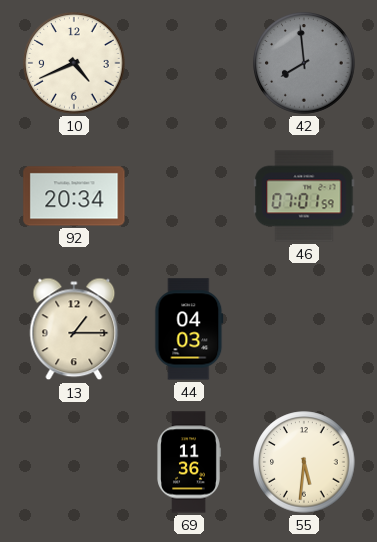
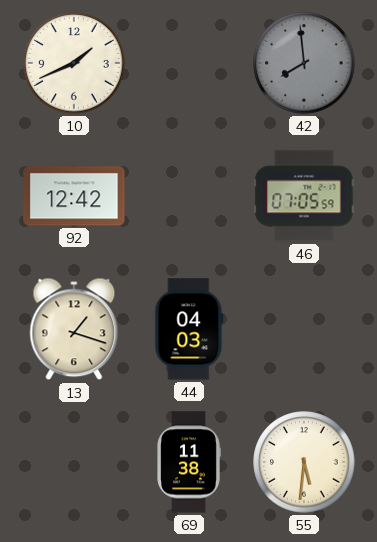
10: 4:41 -> 1:41
92: 20:34 -> 12:42
46: 07:01 -> 07:05
13: 1:15 -> 1:18
69: 11:36 -> 11:38
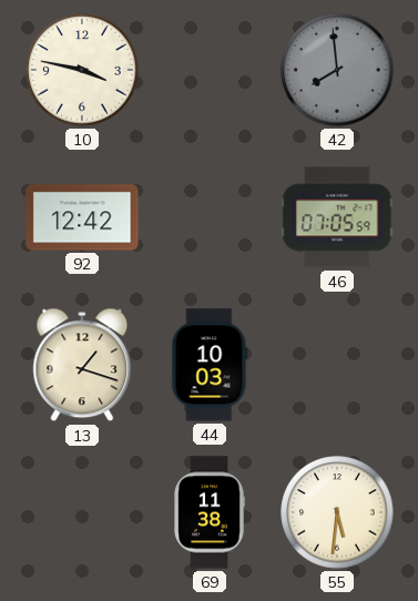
10: 1:41 -> 3:47
44: 04:03 -> 10:03
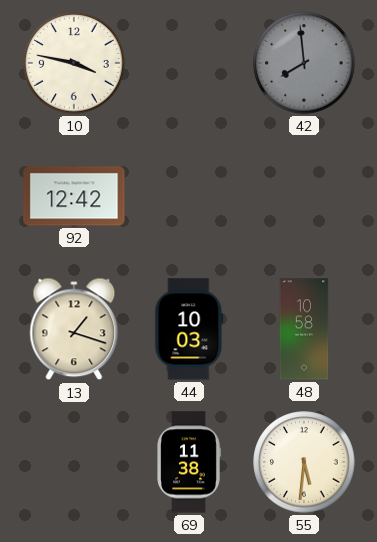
46: 07:05 -> none
48: none -> 10:58
